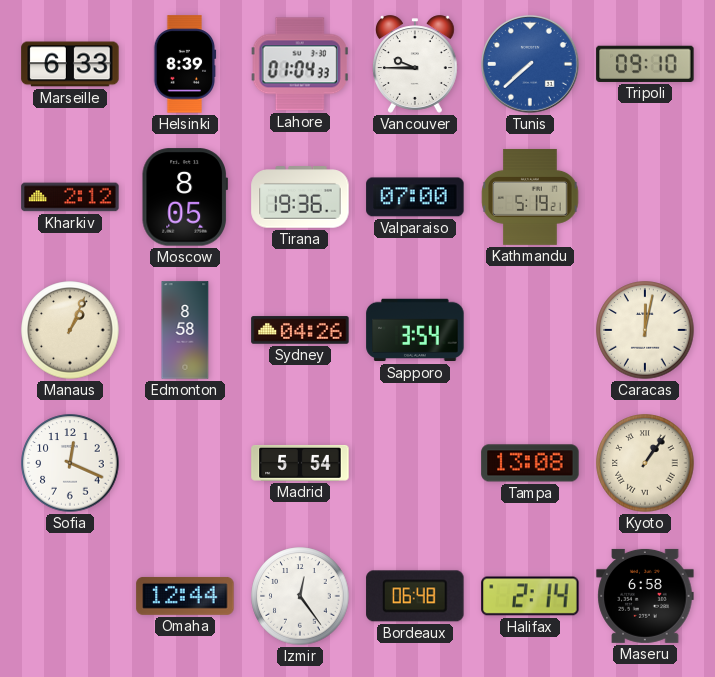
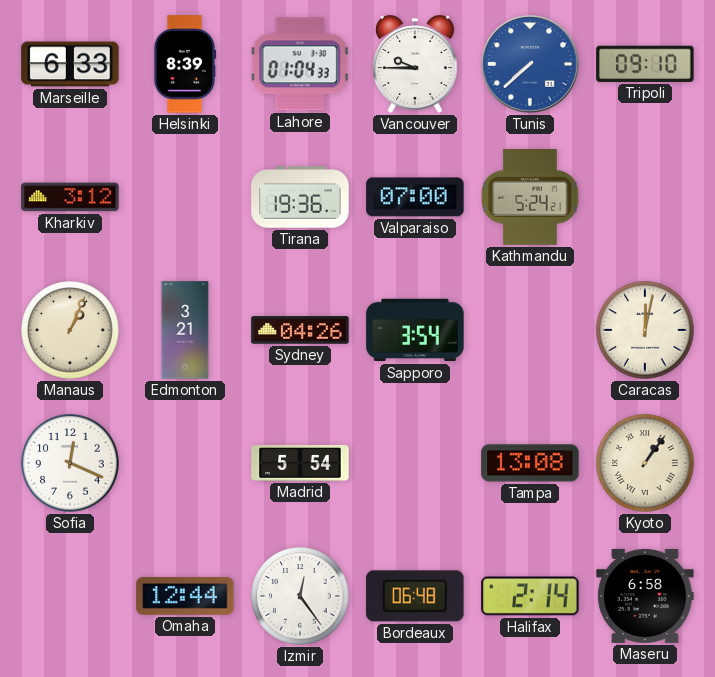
Kharkiv: 2:12 -> 3:12
Moscow: 8:05 -> none
Kathmandu: 5:19 -> 5:24
Edmonton: 8:58 -> 3:21
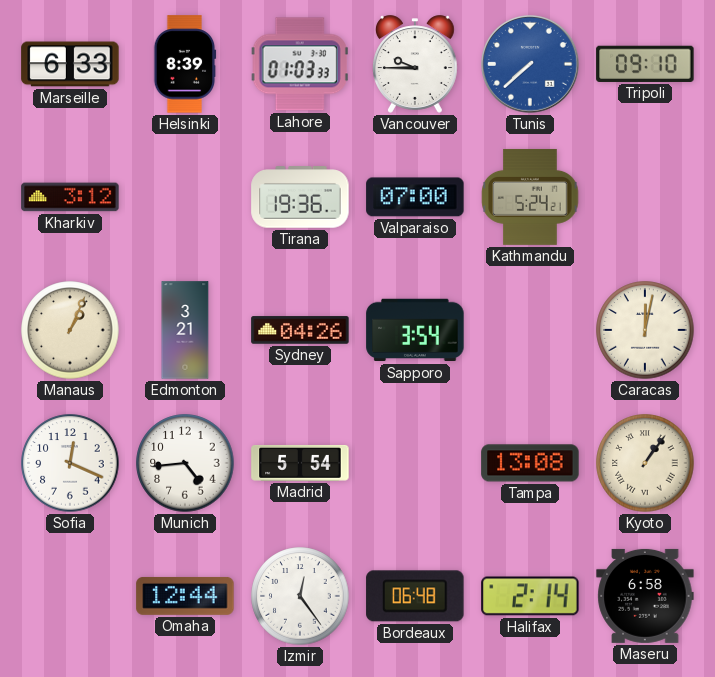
Lahore: 01:04 -> 01:03
Munich: none -> 4:44
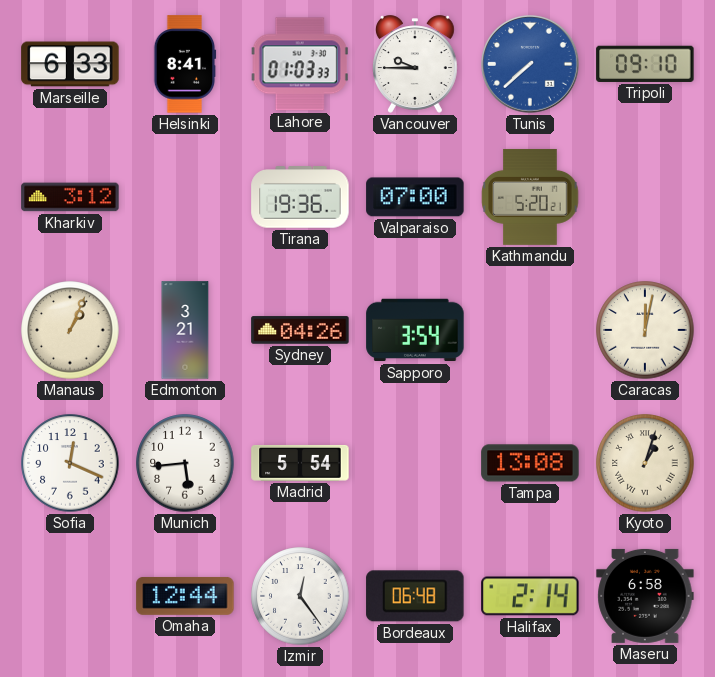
Helsinki: 8:39 -> 8:41
Kathmandu: 5:24 -> 5:20
Munich: 4:44 -> 5:44
Kyoto: 1:06 -> 1:03
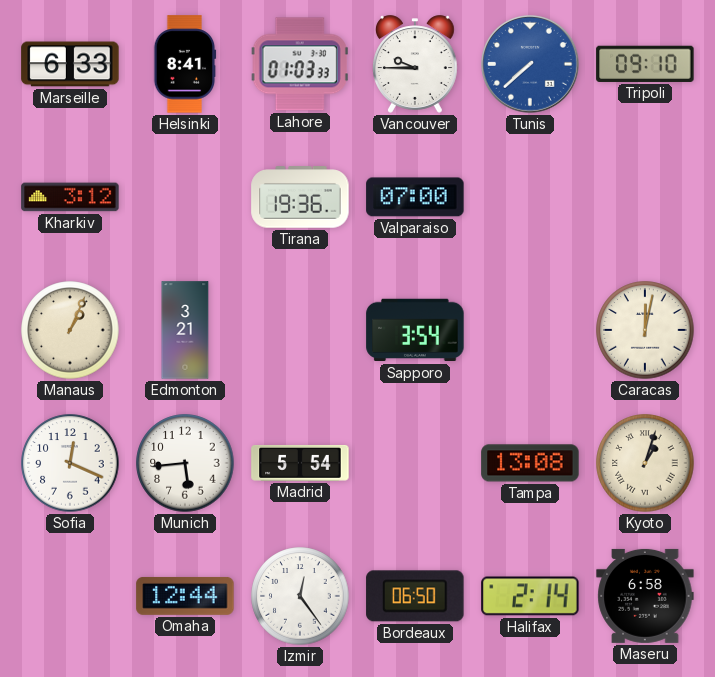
Kathmandu: 5:20 -> none
Sydney: 04:26 -> none
Bordeaux: 06:48 -> 06:50
